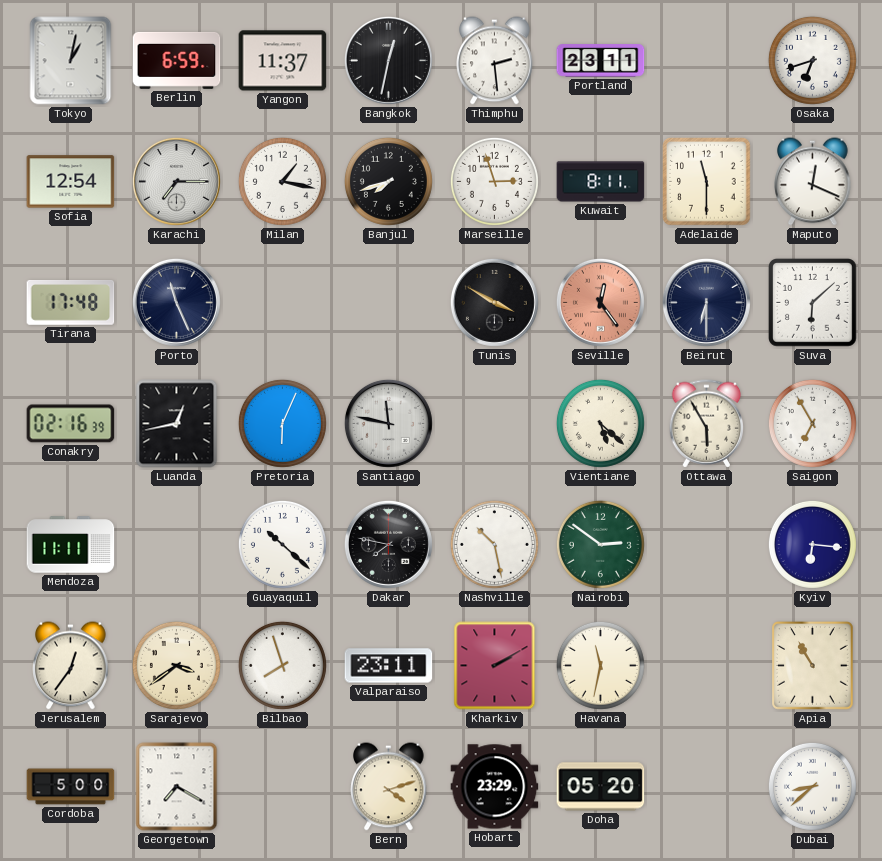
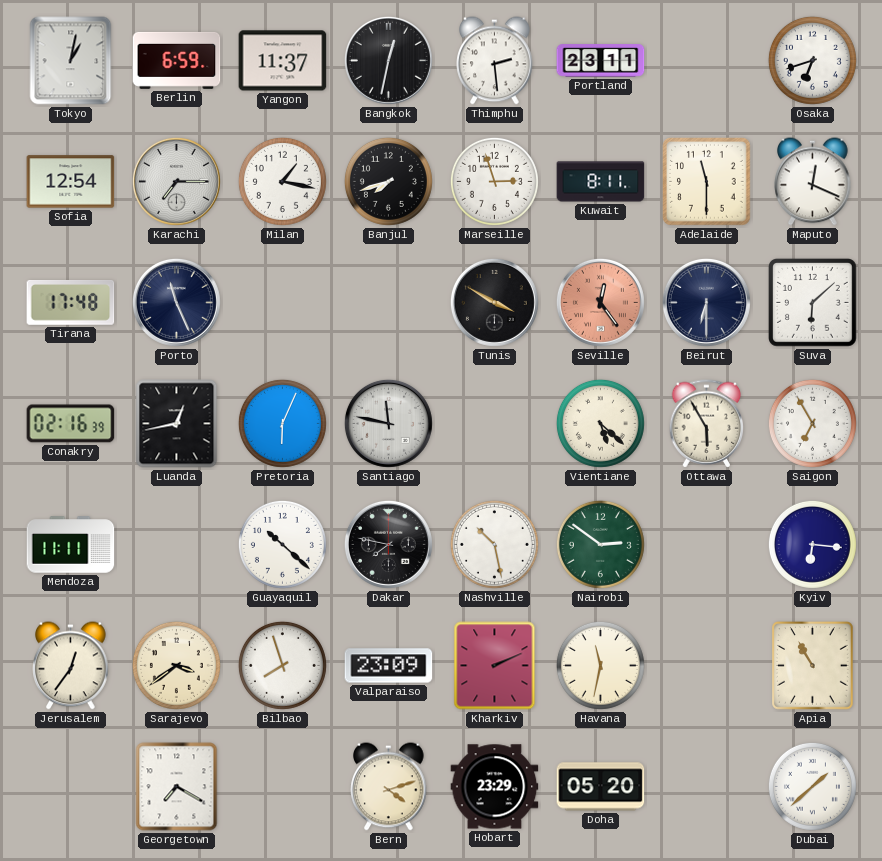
Valparaiso: 23:11 -> 23:09
Kharkiv: 2:10 -> 2:11
Cordoba: 5:00 -> none
Dubai: 8:38 -> 1:38
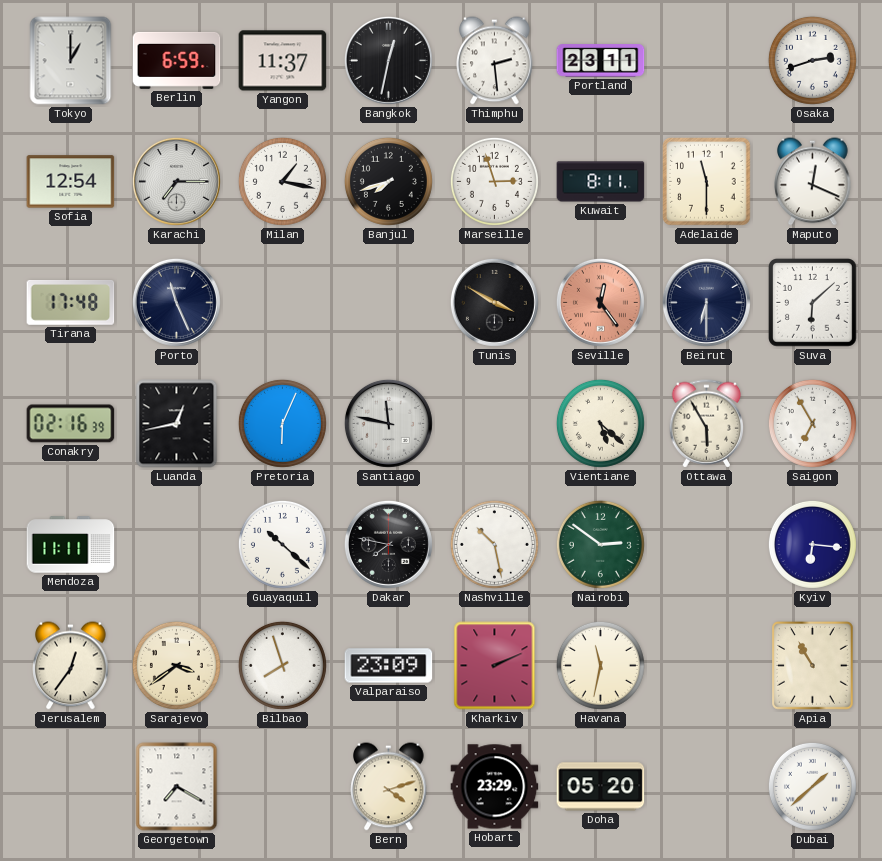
Tokyo: 1:02 -> 1:00
Osaka: 6:42 -> 2:42
